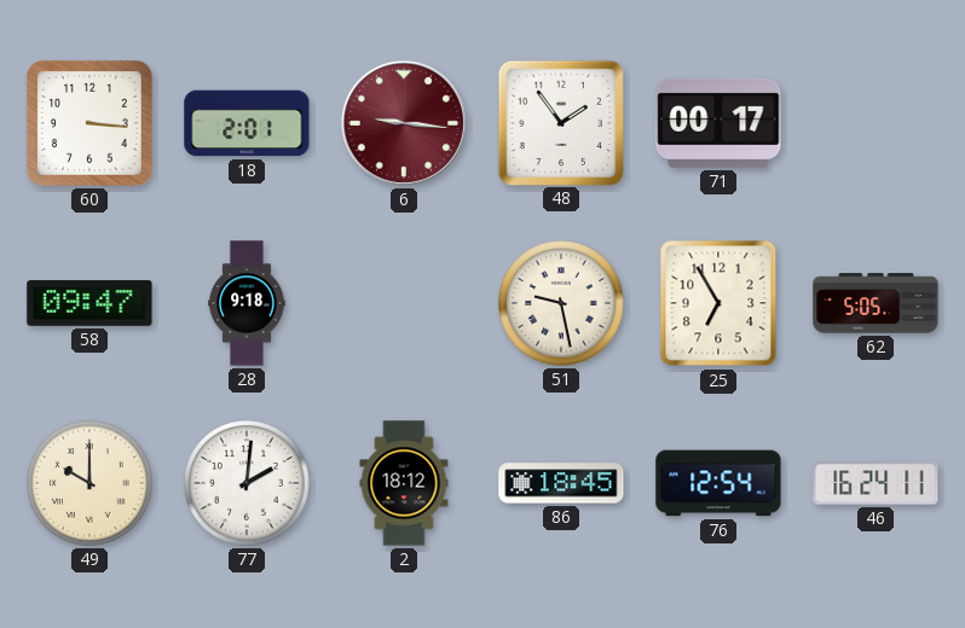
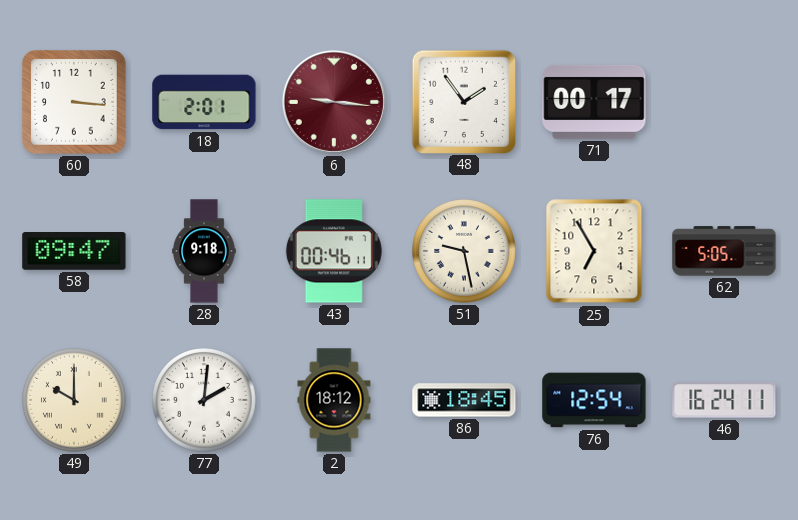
43: none -> 00:46
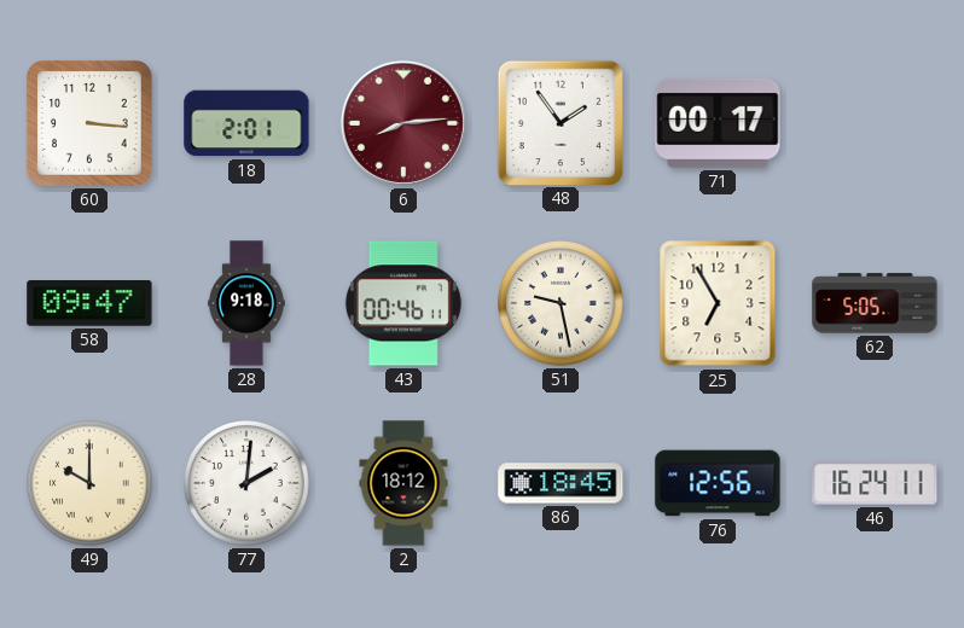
6: 9:16 -> 8:14
76: 12:54 -> 12:56
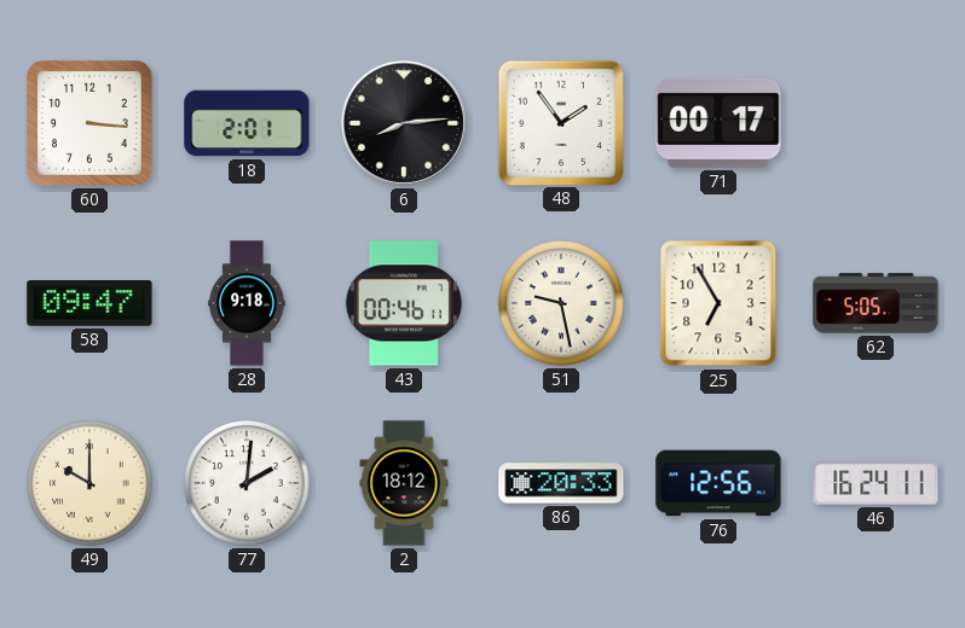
6 dial: burgundy -> black
86: 18:45 -> 20:33
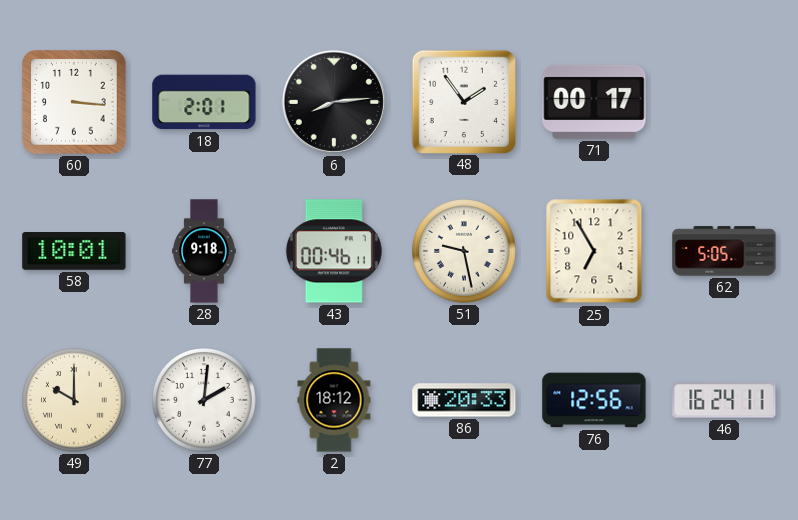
58: 09:47 -> 10:01
